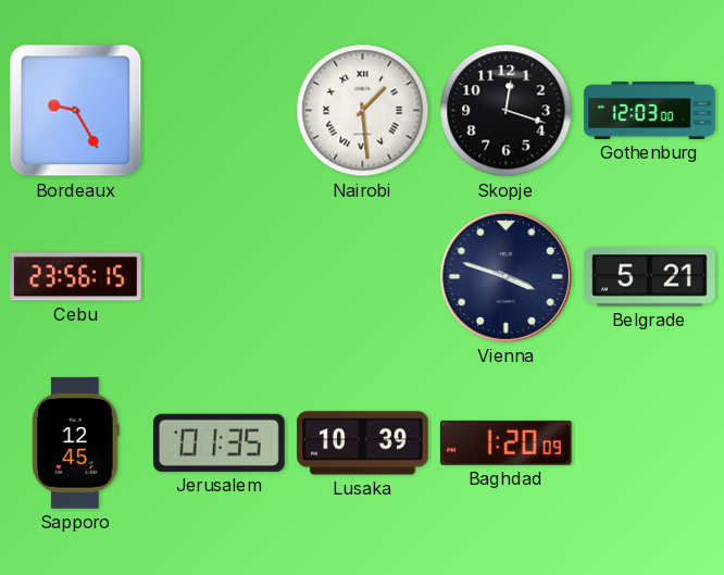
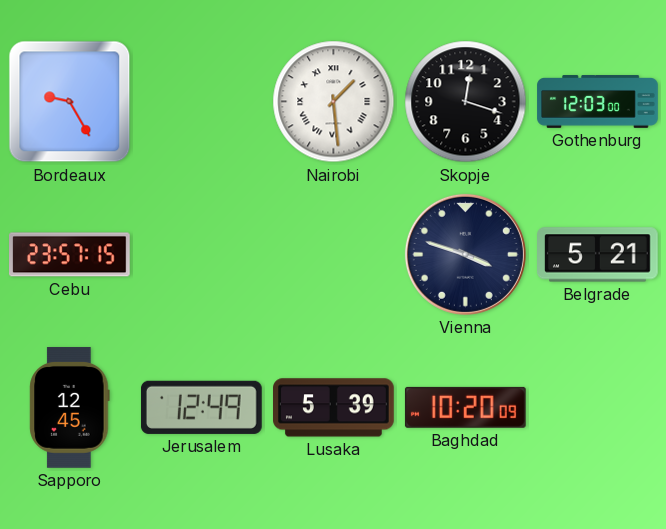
Cebu: 23:56 -> 23:57
Jerusalem: 01:35 -> 12:49
Lusaka: 10:39 -> 5:39
Baghdad: 1:20 -> 10:20
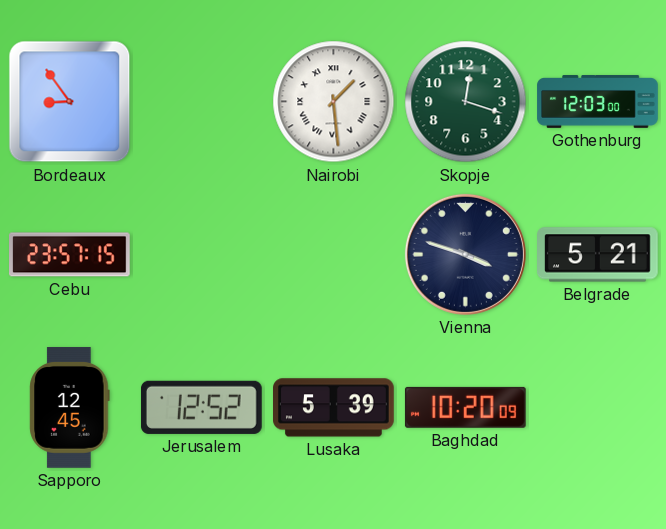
Bordeaux: 9:25 -> 8:54
Skopje dial: black -> green
Jerusalem: 12:49 -> 12:52
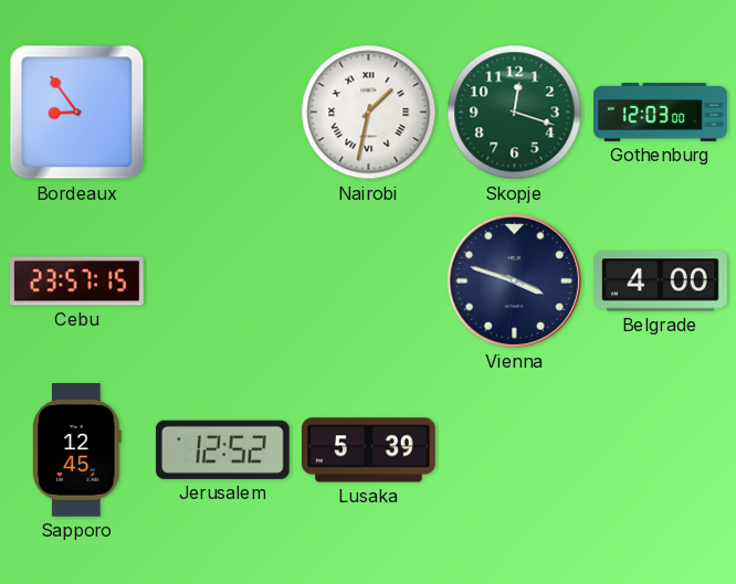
Nairobi: 1:29 -> 1:32
Belgrade: 5:21 -> 4:00
Baghdad: 10:20 -> none
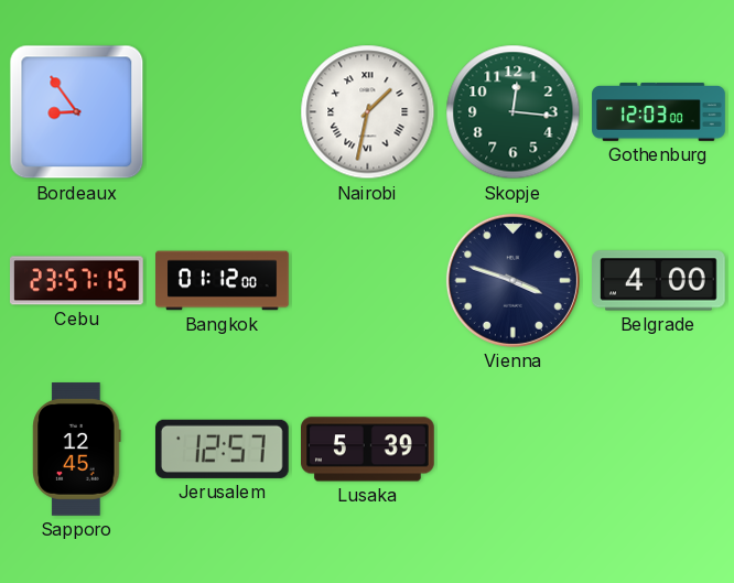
Skopje: 12:18 -> 12:16
Bangkok: none -> 01:12
Jerusalem: 12:52 -> 12:57
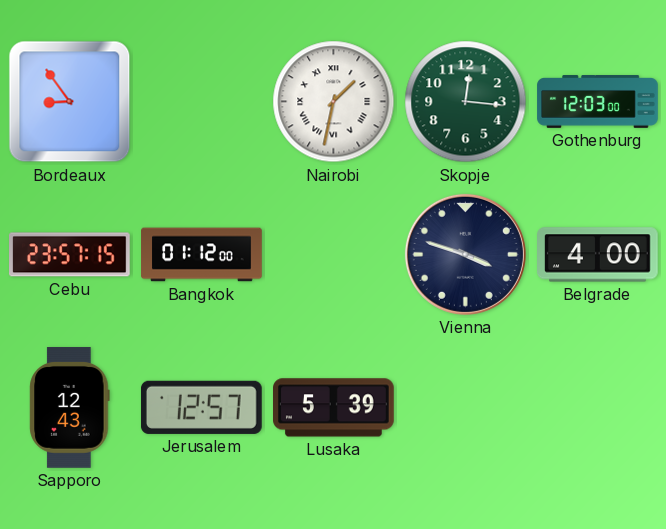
Sapporo: 12:45 -> 12:43
